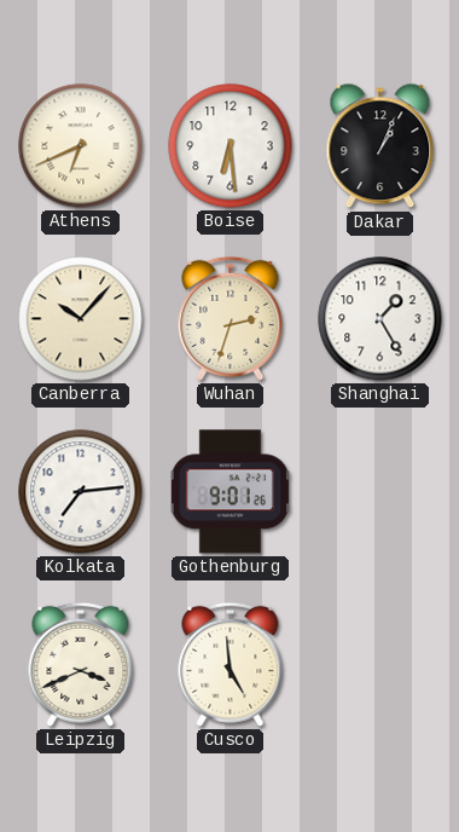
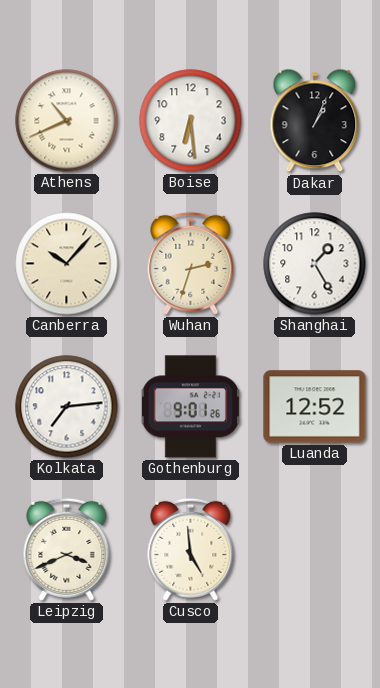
Athens: 6:41 -> 10:41
Luanda: none -> 12:52
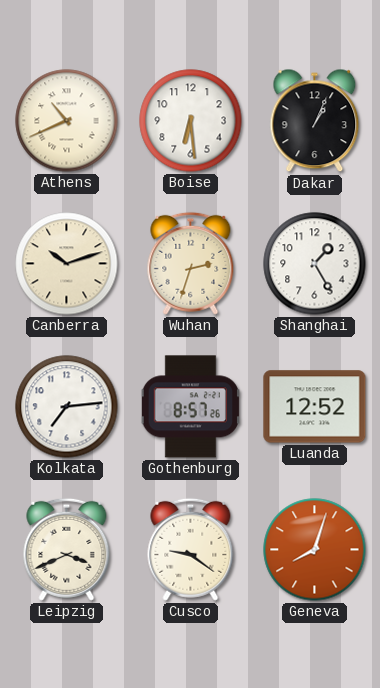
Canberra: 10:07 -> 10:12
Gothenburg: 9:01 -> 8:57
Cusco: 4:59 -> 9:21
Geneva: none -> 8:03
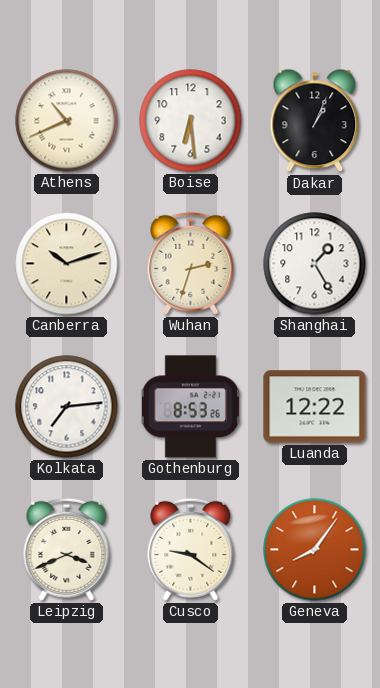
Gothenburg: 8:57 -> 8:53
Luanda: 12:52 -> 12:22
Geneva: 8:03 -> 8:06
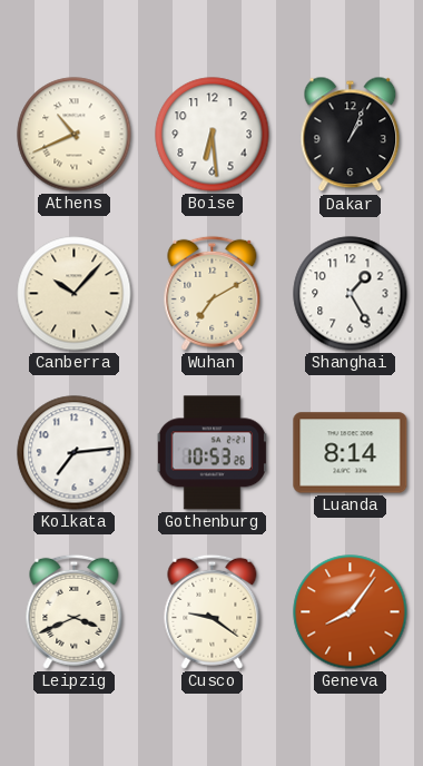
Canberra: 10:12 -> 10:07
Wuhan: 2:33 -> 7:10
Gothenburg: 8:53 -> 10:53
Luanda: 12:22 -> 8:14
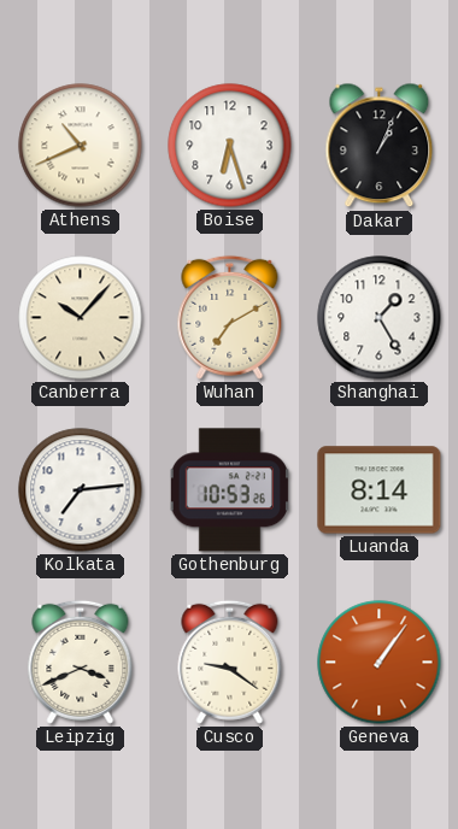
Boise: 6:29 -> 6:27
Geneva: 8:06 -> 1:06
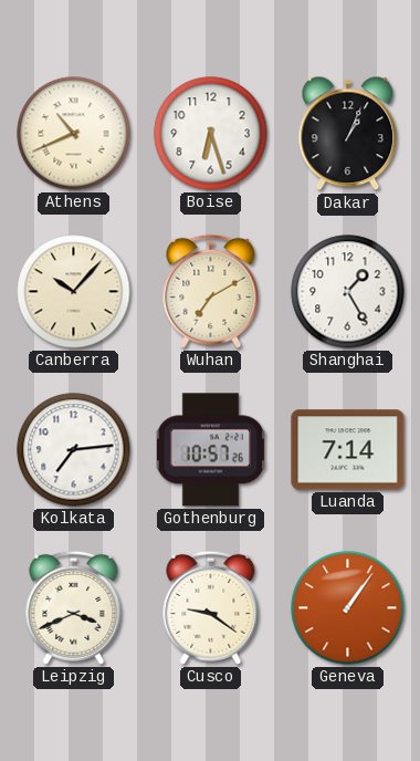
Gothenburg: 10:53 -> 10:57
Luanda: 8:14 -> 7:14
